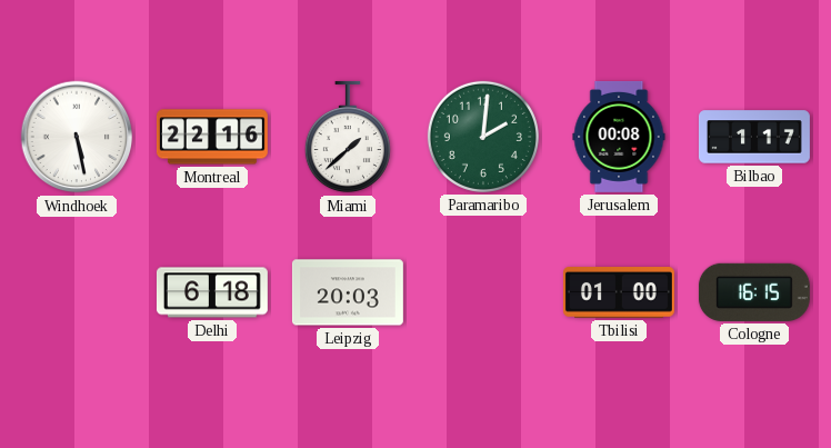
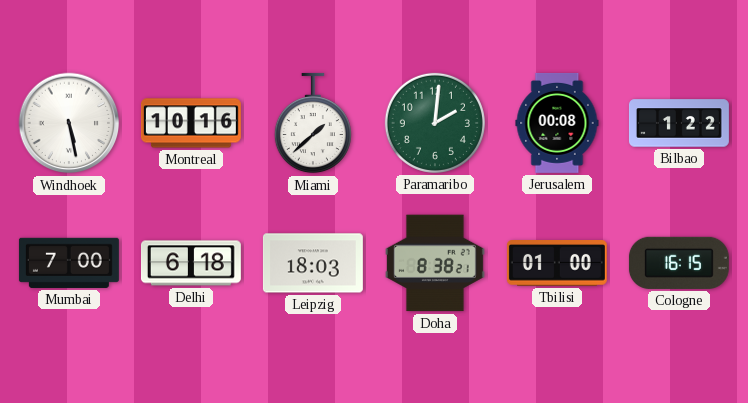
Montreal: 22:16 -> 10:16
Bilbao: 1:17 -> 1:22
Mumbai: none -> 7:00
Leipzig: 20:03 -> 18:03
Doha: none -> 8:38
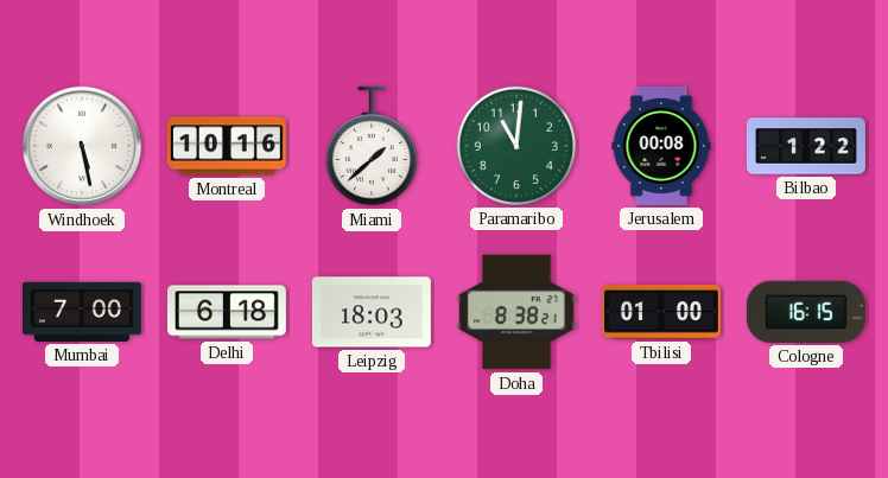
Paramaribo: 2:01 -> 11:01
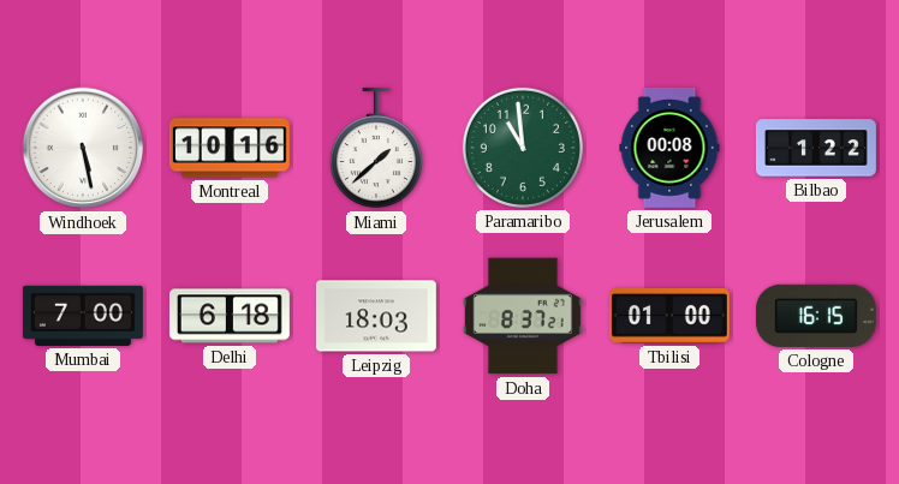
Paramaribo: 11:01 -> 10:59
Doha: 8:38 -> 8:37
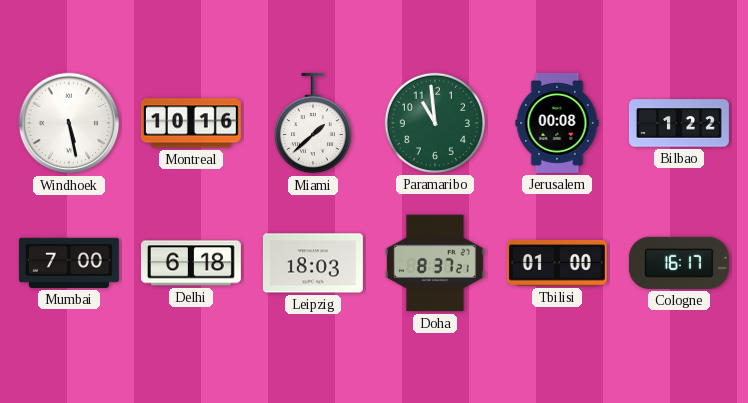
Cologne: 16:15 -> 16:17
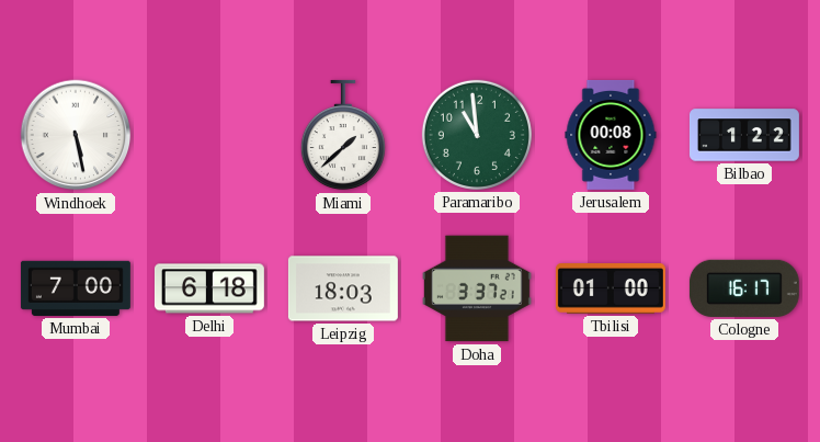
Montreal: 10:16 -> none
Doha: 8:37 -> 3:37
